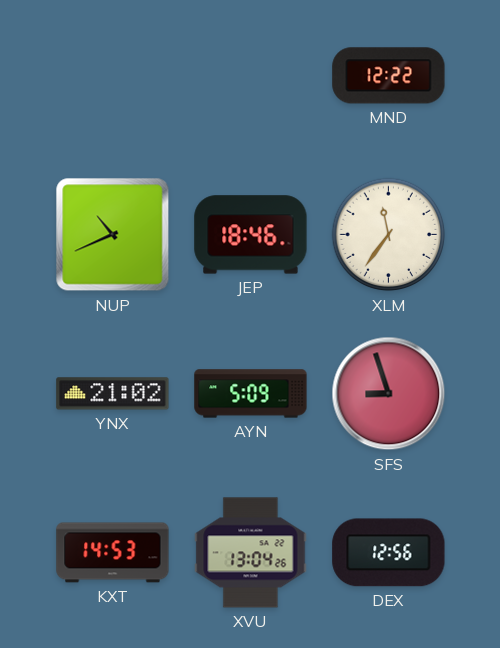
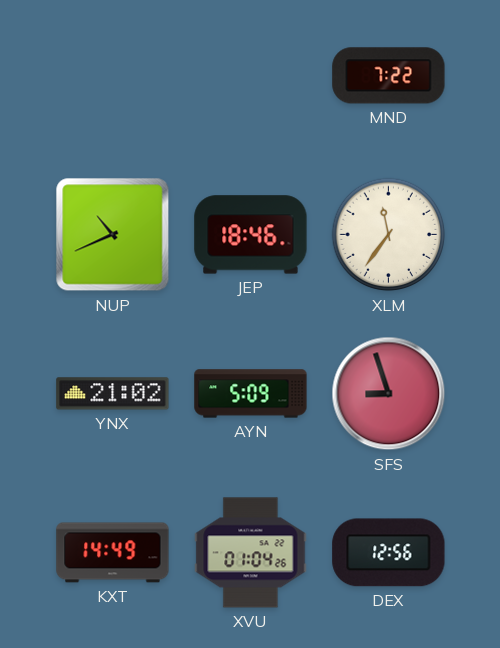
MND: 12:22 -> 7:22
KXT: 14:53 -> 14:49
XVU: 13:04 -> 01:04
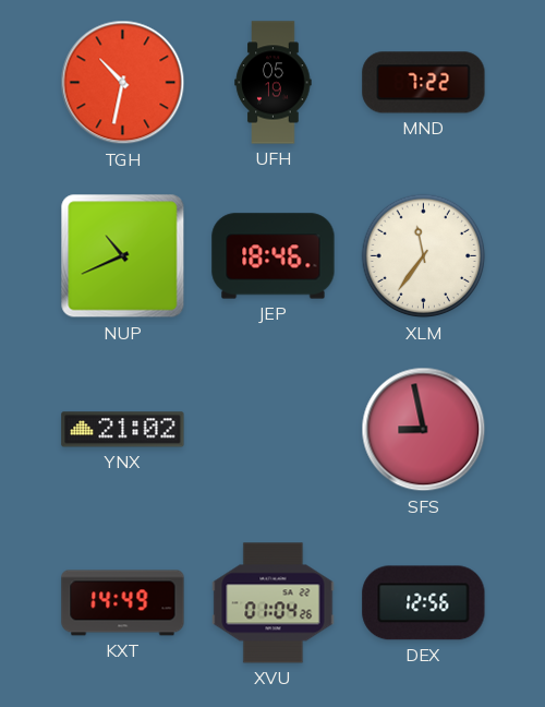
TGH: none -> 10:32
UFH: none -> 05:19
AYN: 5:09 -> none
SFS: 8:57 -> 8:58
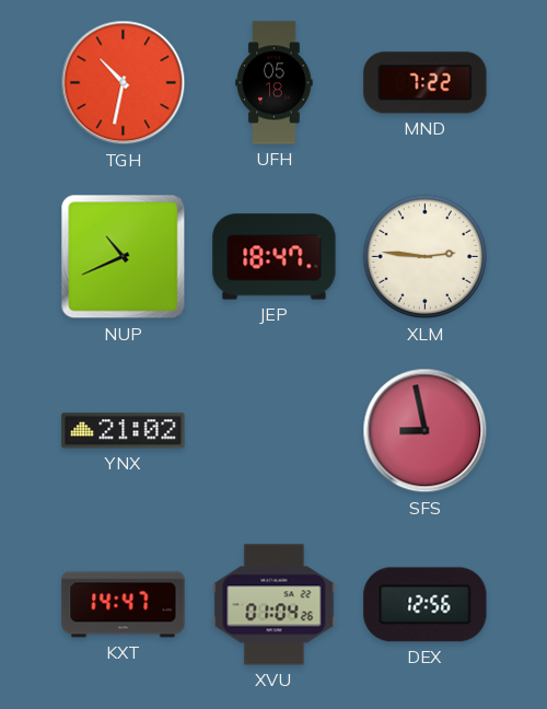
UFH: 05:19 -> 05:18
JEP: 18:46 -> 18:47
XLM: 11:36 -> 2:46
KXT: 14:49 -> 14:47
